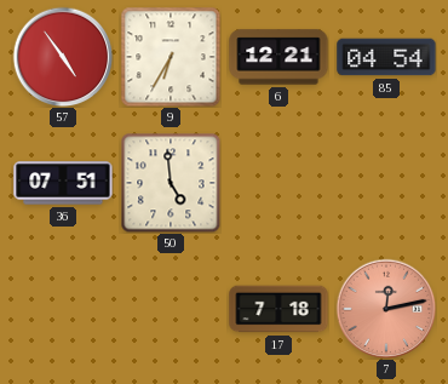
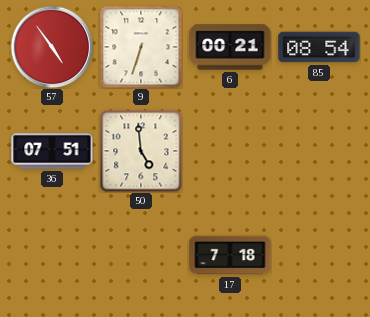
9: 6:35 -> 6:33
6: 12:21 -> 00:21
85: 04:54 -> 08:54
7: 12:13 -> none
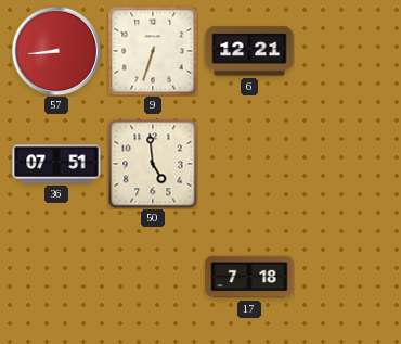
57: 4:54 -> 8:44
6: 00:21 -> 12:21
85: 08:54 -> none
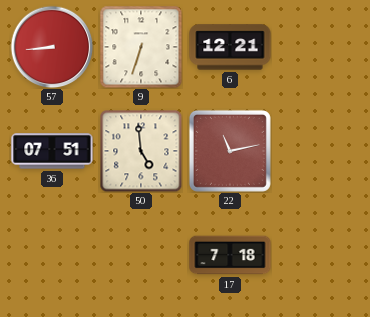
22: none -> 11:13
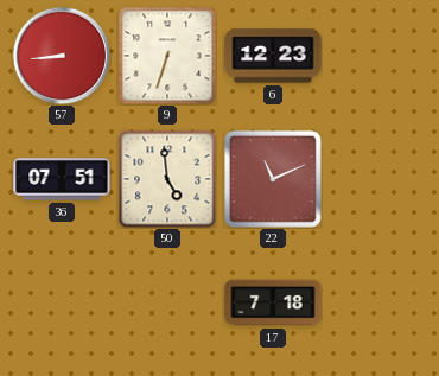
6: 12:21 -> 12:23
22: 11:13 -> 11:11
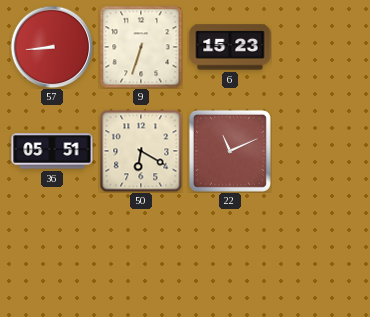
6: 12:23 -> 15:23
36: 07:51 -> 05:51
50: 4:59 -> 6:20
17: 7:18 -> none
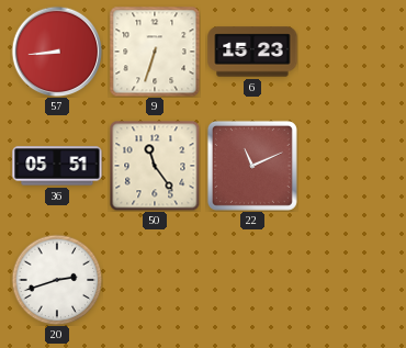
50: 6:20 -> 11:24
20: none -> 2:42
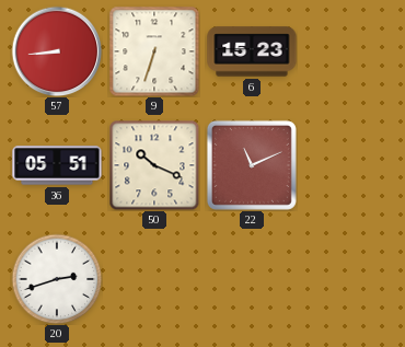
50: 11:24 -> 10:19
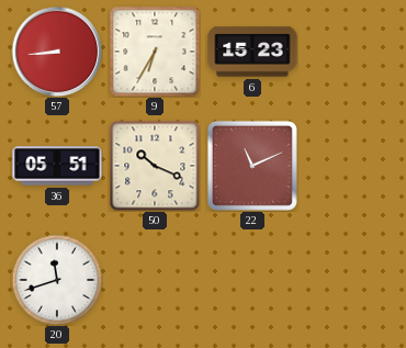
9: 6:33 -> 6:35
20: 2:42 -> 11:42
